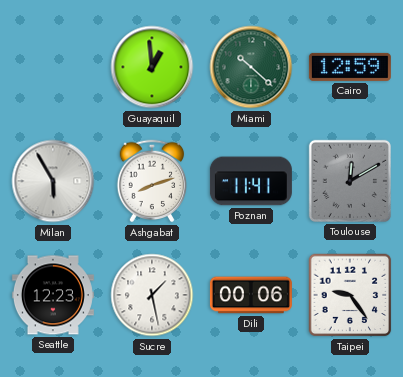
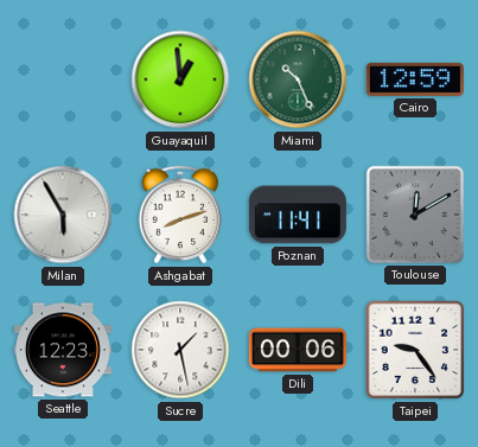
Miami: 10:22 -> 10:26
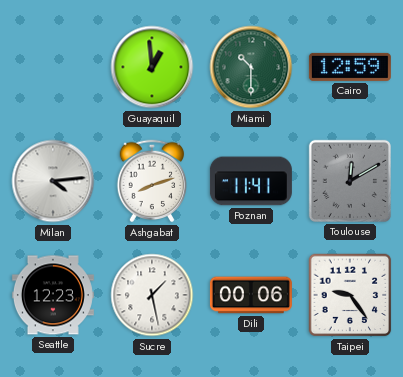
Miami: 10:26 -> 10:30
Milan: 5:55 -> 4:14
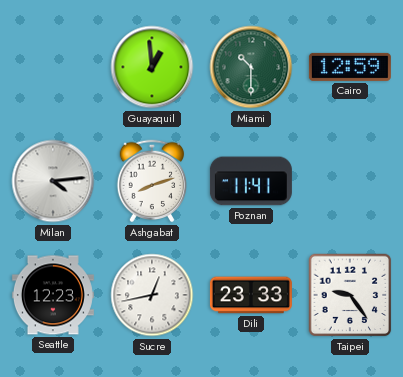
Toulouse: 12:10 -> none
Sucre: 1:28 -> 12:43
Dili: 00:06 -> 23:33
